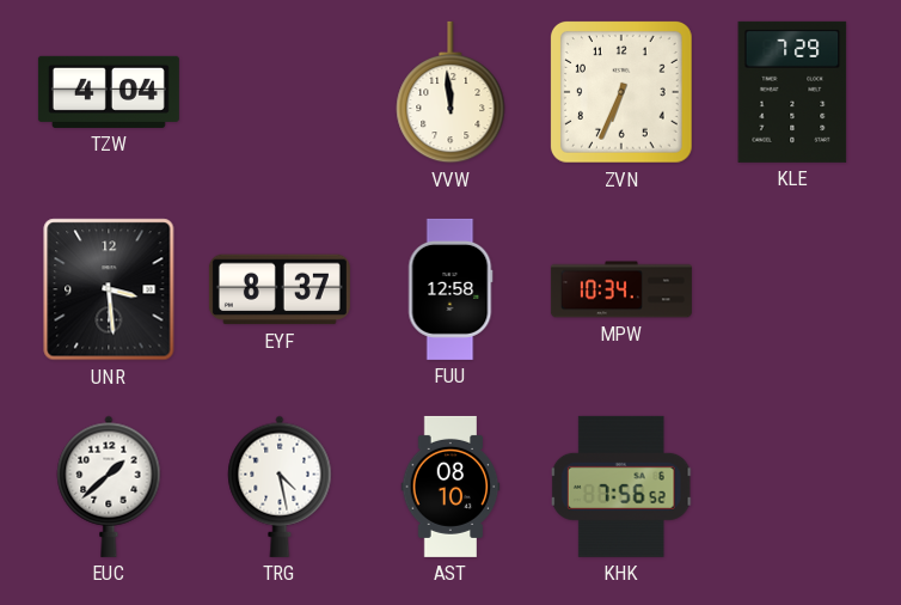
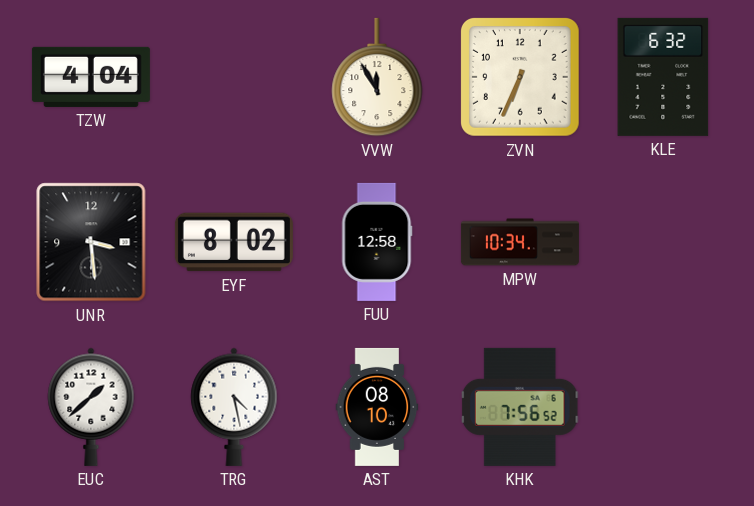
VVW: 11:59 -> 11:55
KLE: 7:29 -> 6:32
EYF: 8:37 -> 8:02
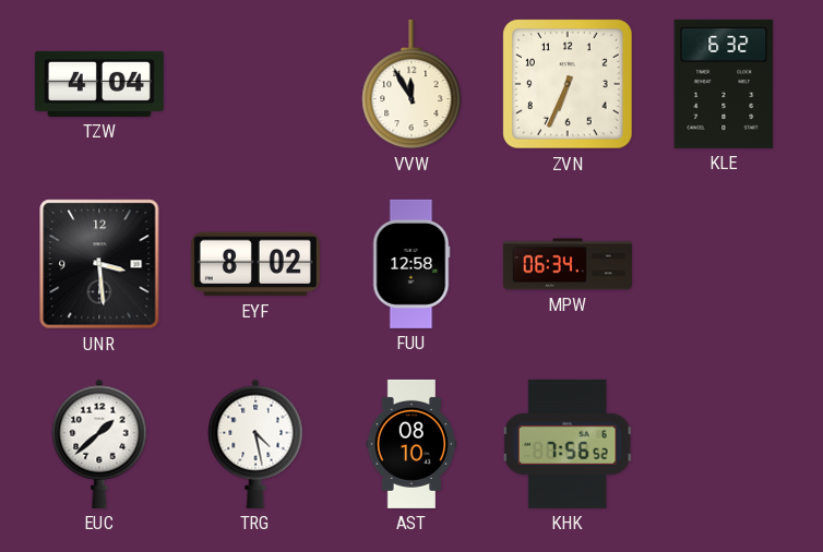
MPW: 10:34 -> 06:34
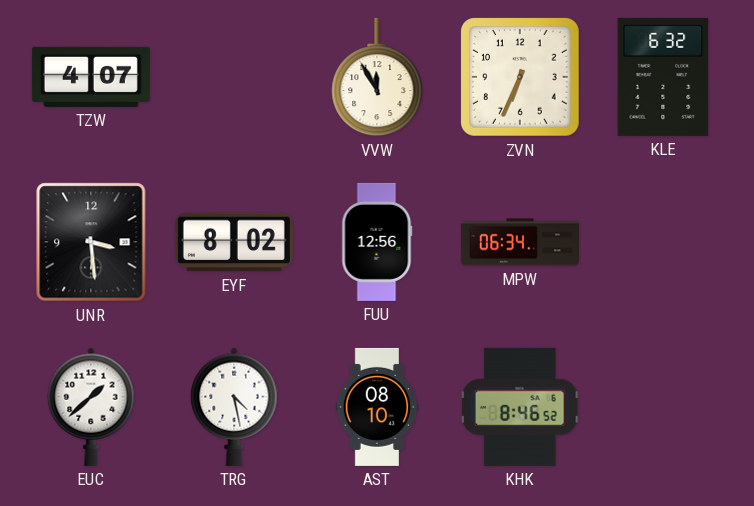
TZW: 4:04 -> 4:07
FUU: 12:58 -> 12:56
KHK: 7:56 -> 8:46
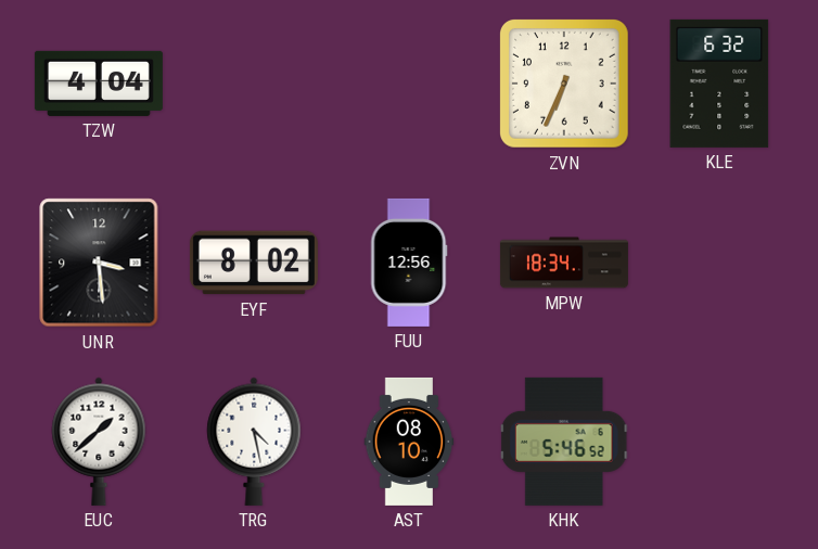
TZW: 4:07 -> 4:04
VVW: 11:55 -> none
MPW: 06:34 -> 18:34
KHK: 8:46 -> 5:46
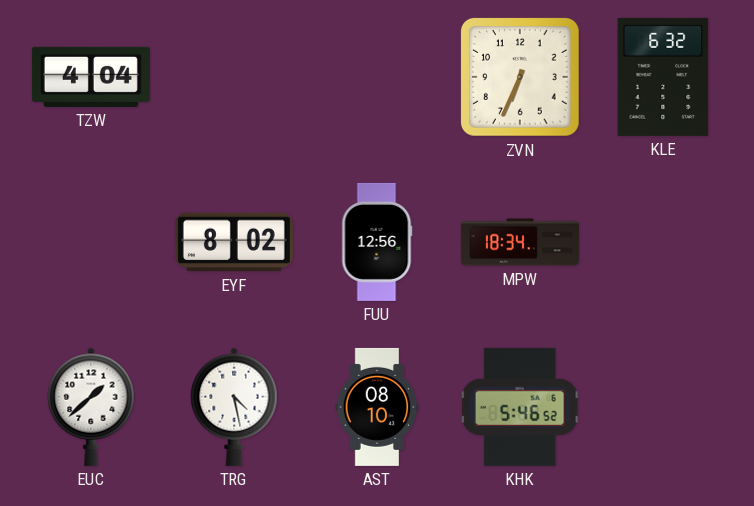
UNR: 3:29 -> none
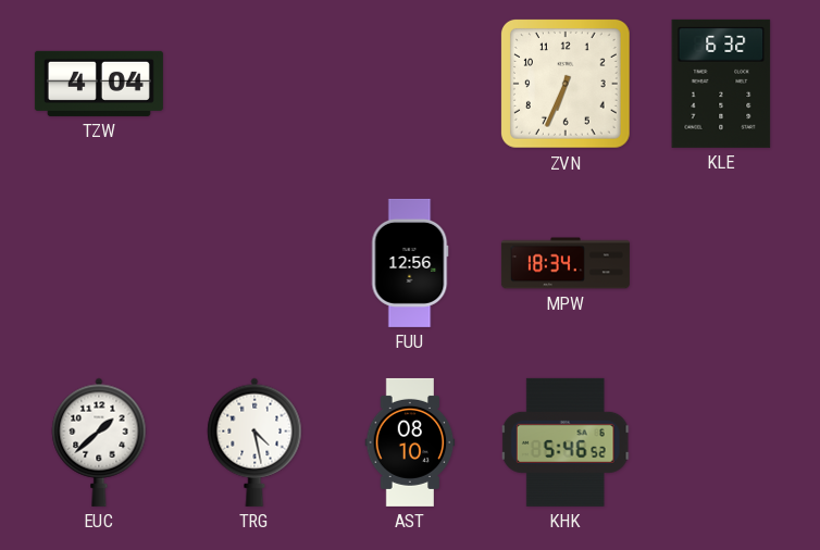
EYF: 8:02 -> none
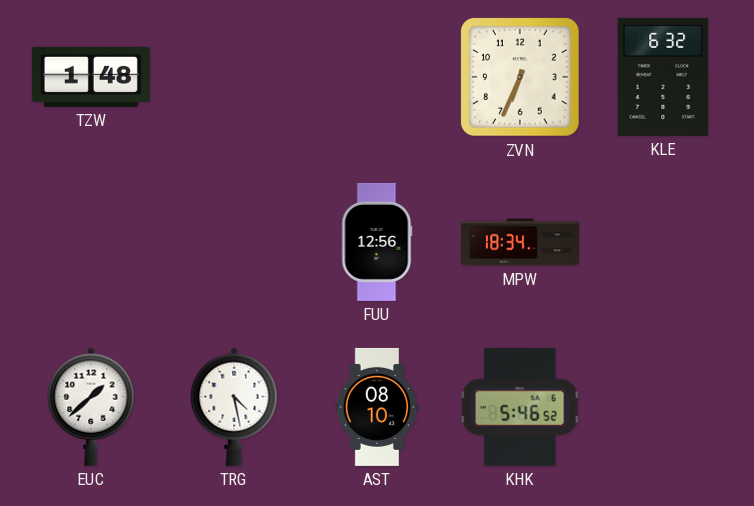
TZW: 4:04 -> 1:48
